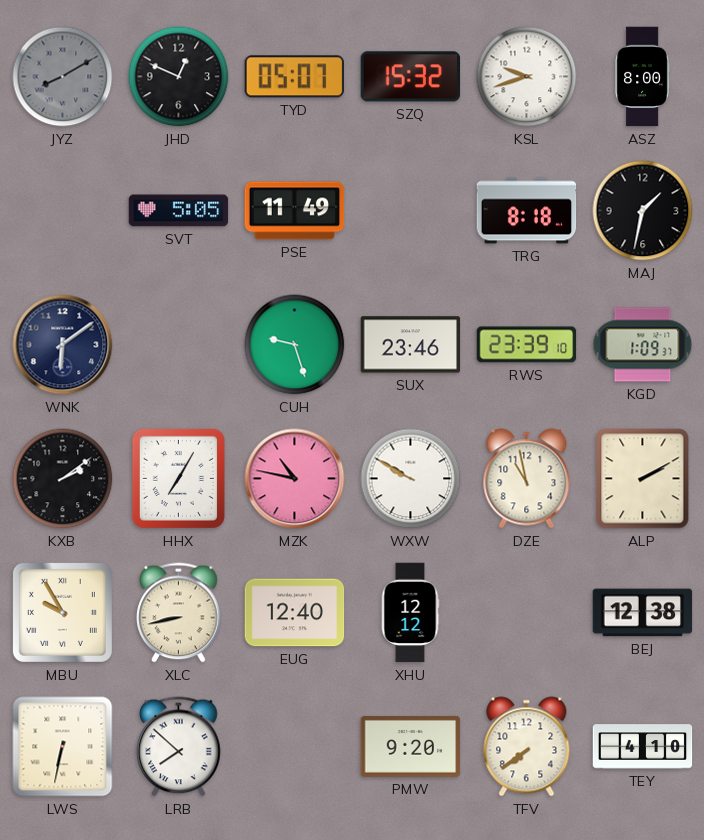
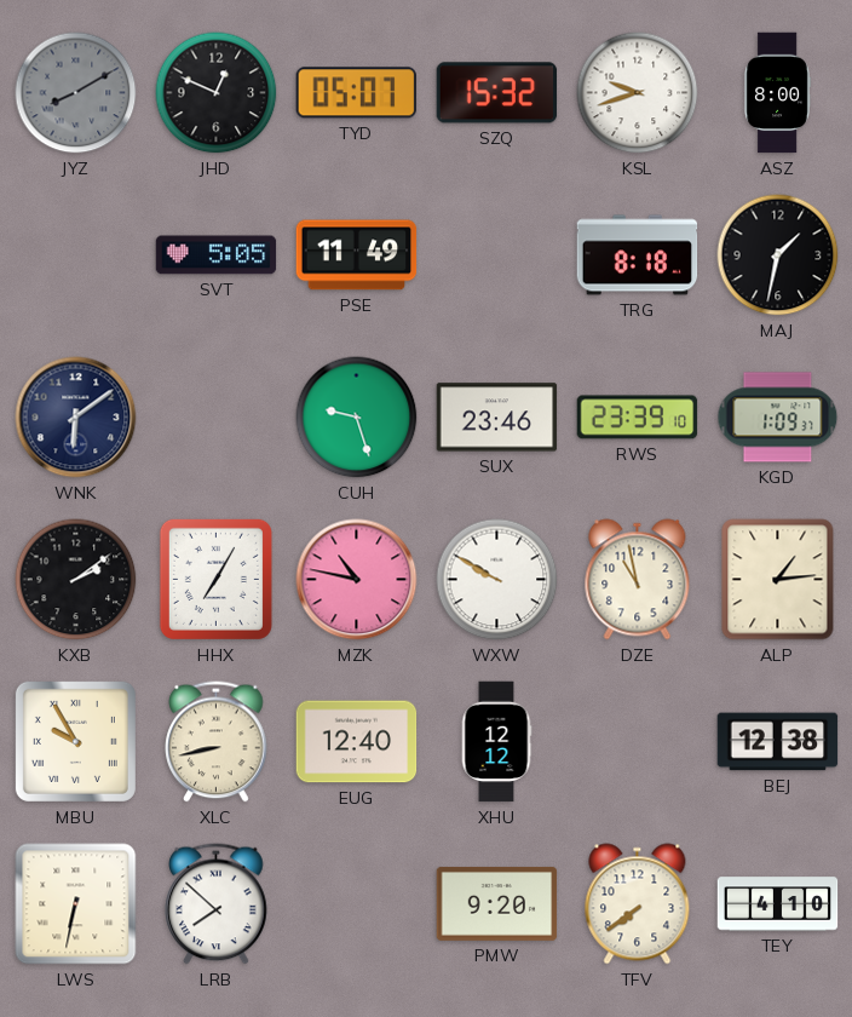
ALP: 2:10 -> 1:14
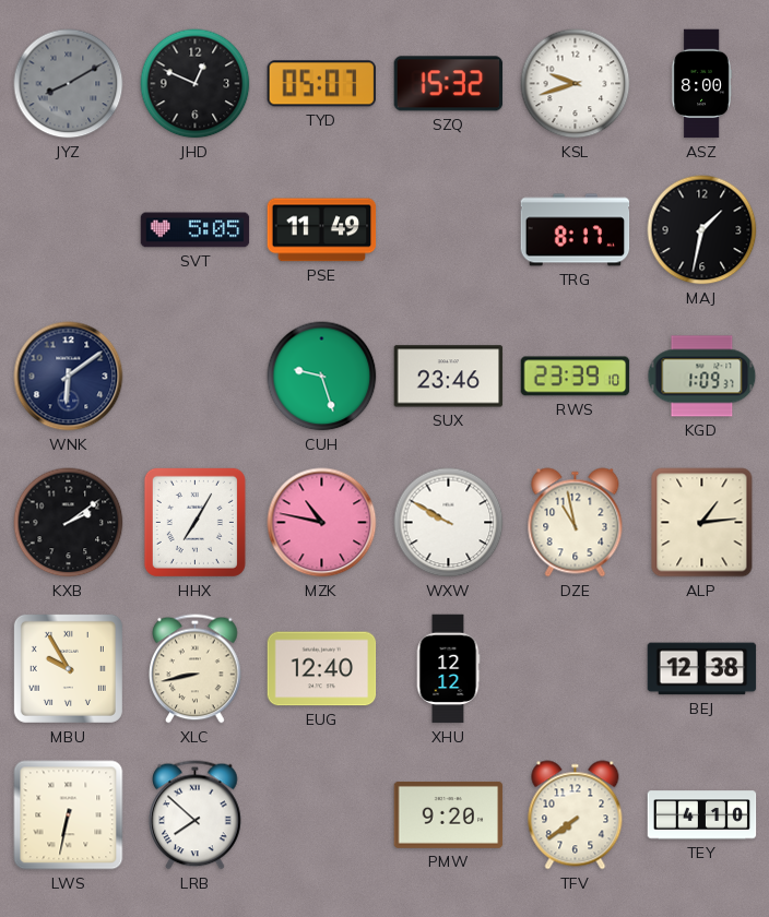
TRG: 8:18 -> 8:17
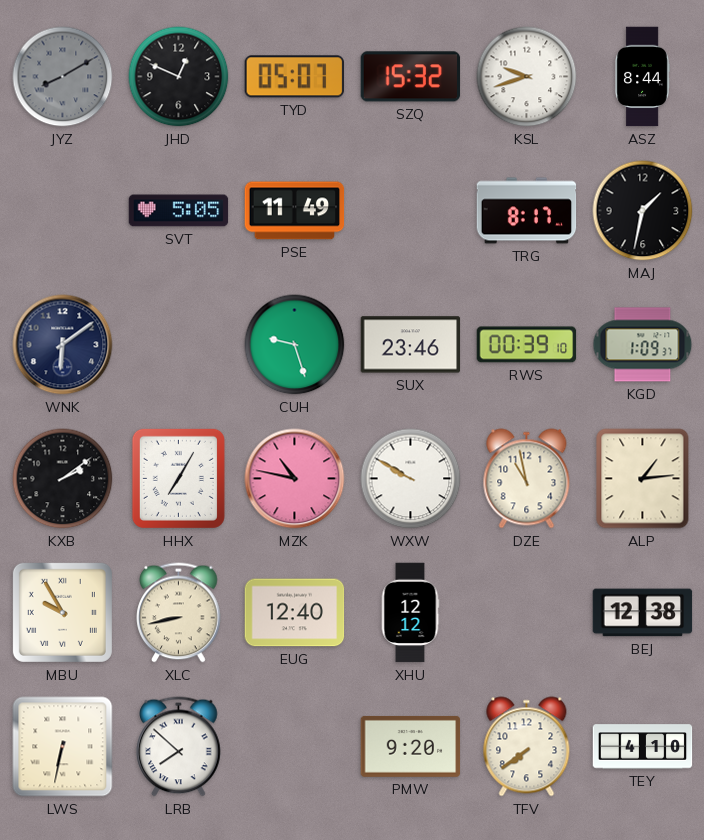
ASZ: 8:00 -> 8:44
RWS: 23:39 -> 00:39
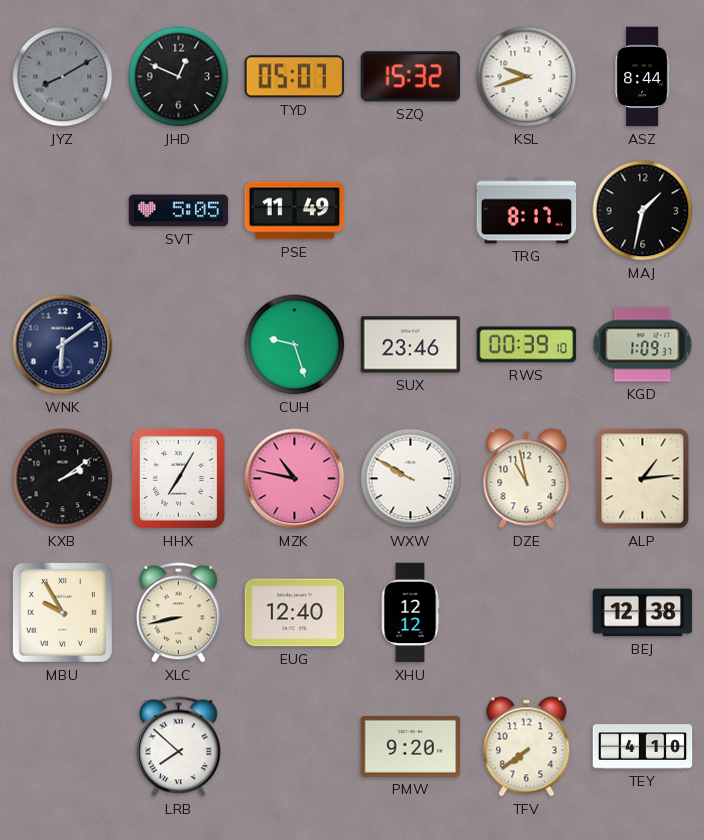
LWS: 6:32 -> none
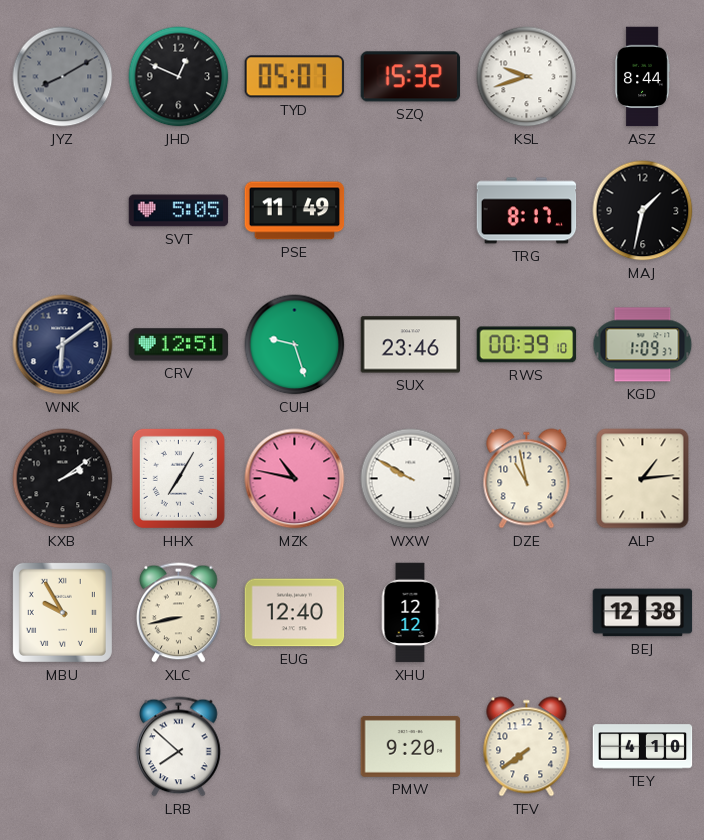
CRV: none -> 12:51
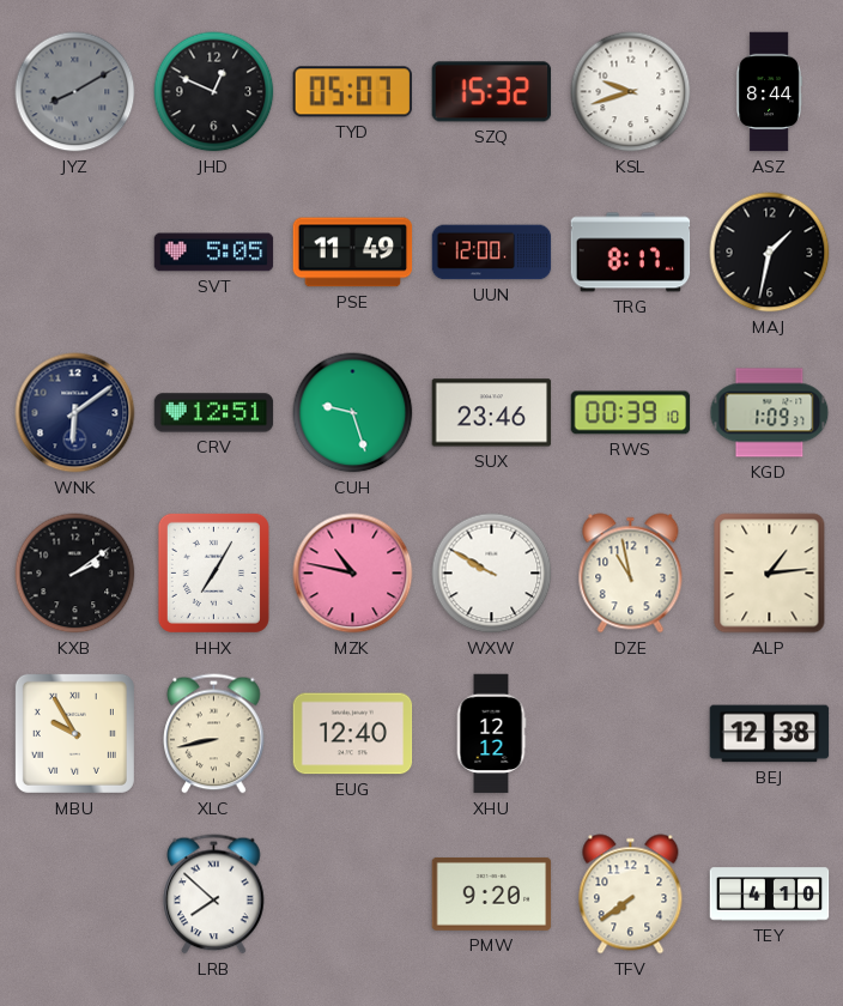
UUN: none -> 12:00
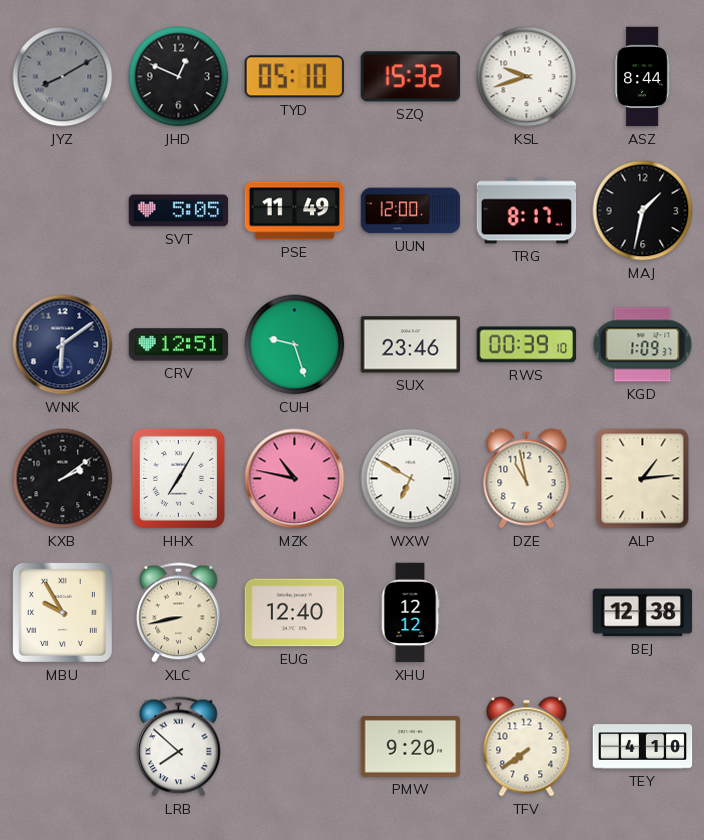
TYD: 05:07 -> 05:10
WXW: 9:50 -> 6:50
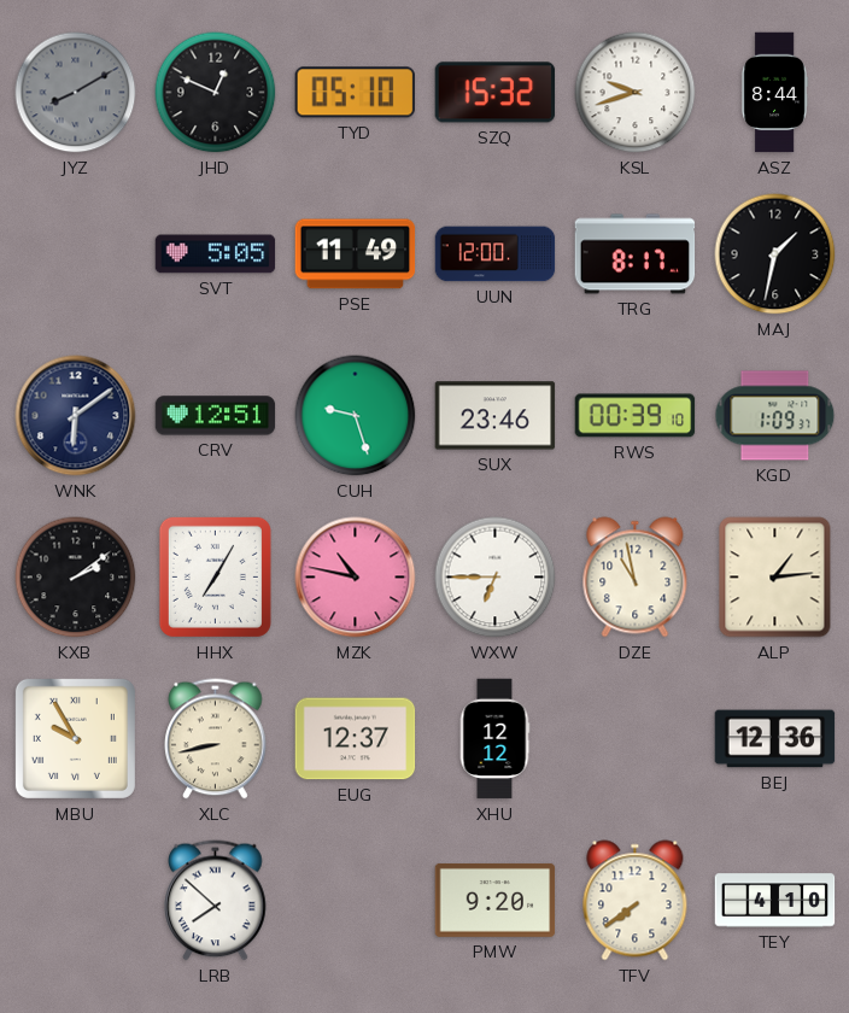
WXW: 6:50 -> 6:45
EUG: 12:40 -> 12:37
BEJ: 12:38 -> 12:36
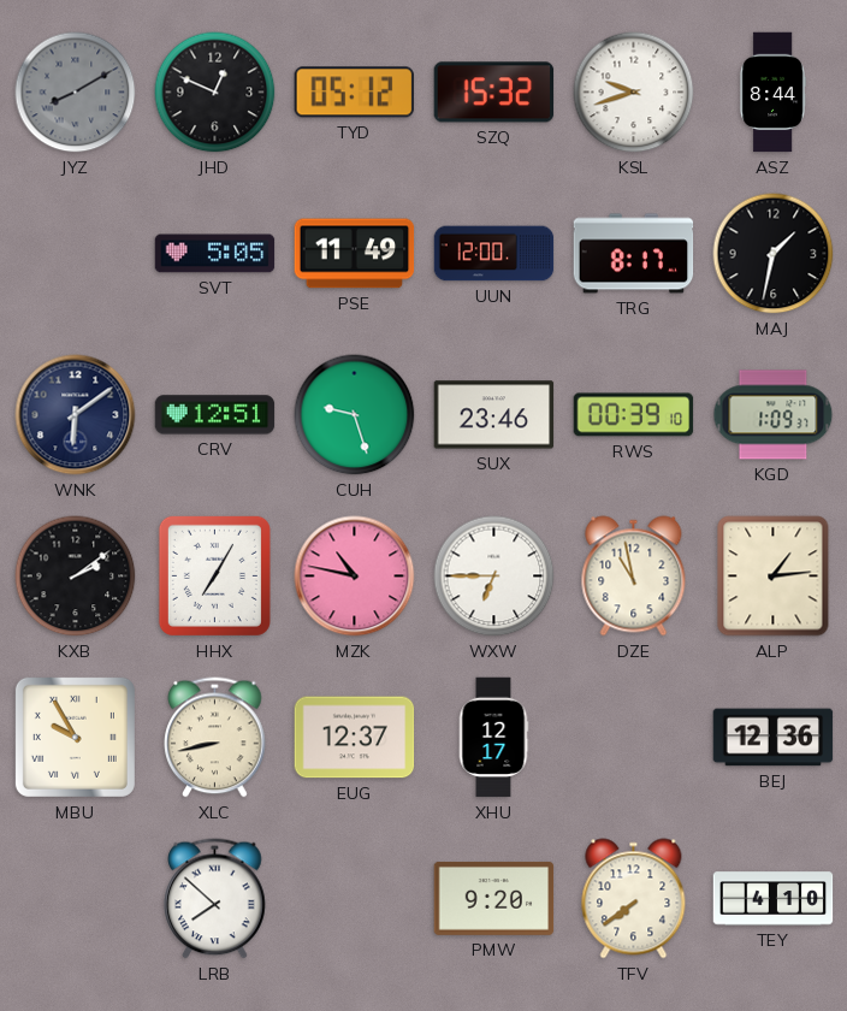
TYD: 05:10 -> 05:12
XHU: 12:12 -> 12:17
